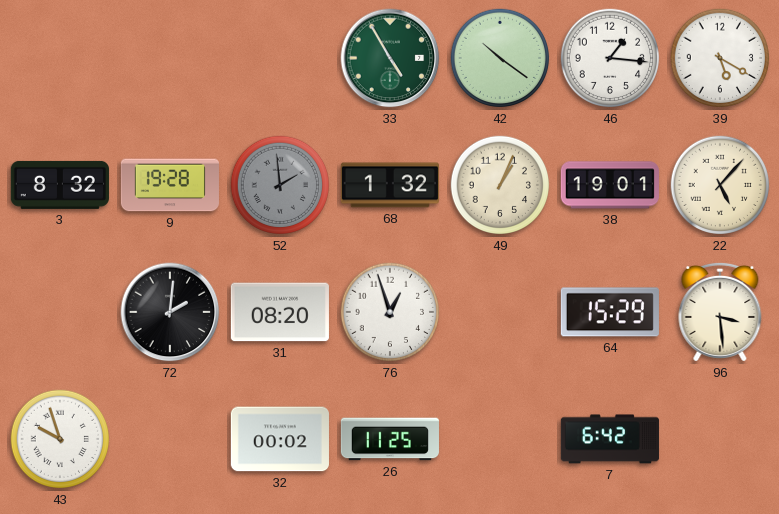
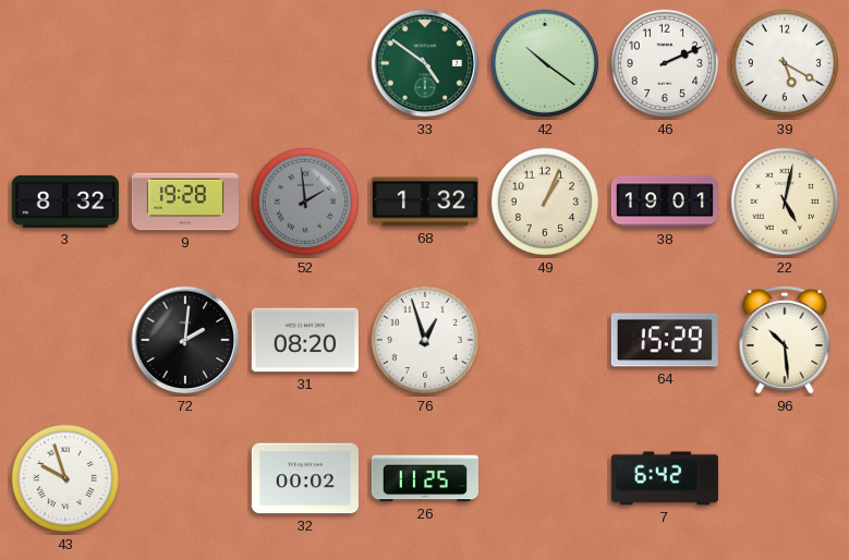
33: 4:55 -> 4:51
46: 1:16 -> 2:11
22: 5:07 -> 5:02
96: 3:29 -> 10:29
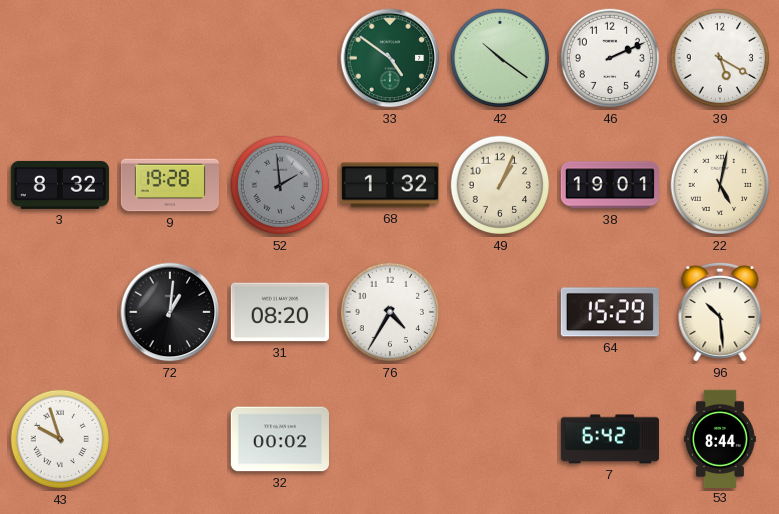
72: 2:01 -> 1:01
76: 12:57 -> 4:35
26: 11:25 -> none
53: none -> 8:44
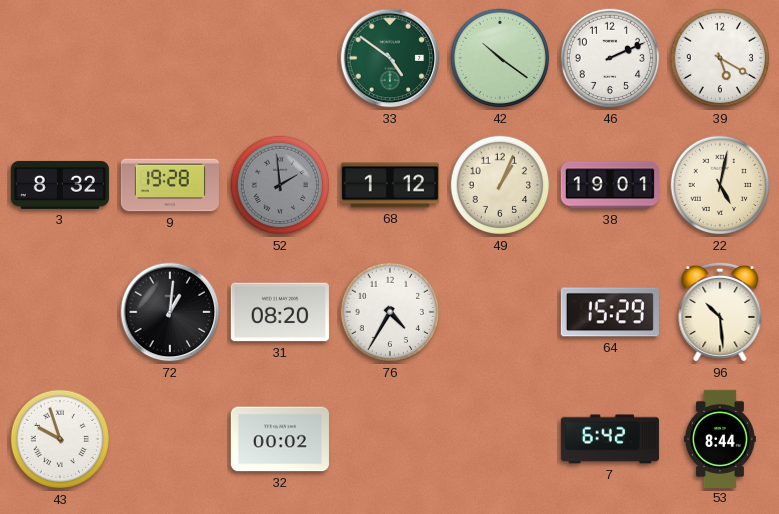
68: 1:32 -> 1:12
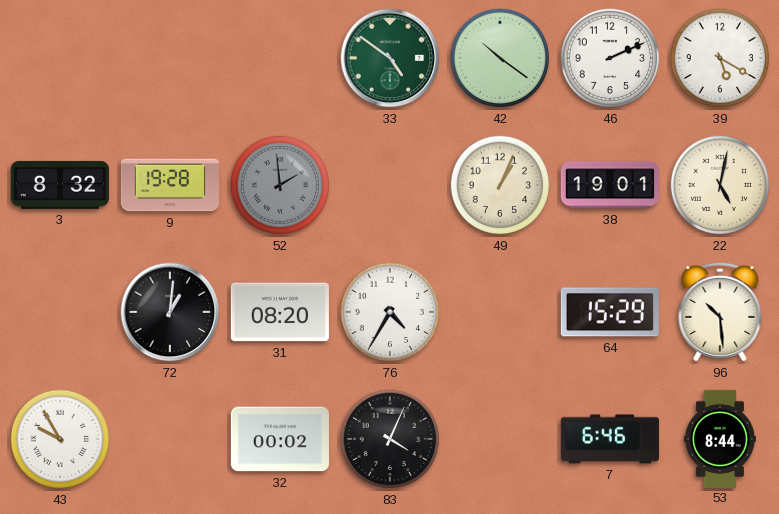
68: 1:12 -> none
43: 9:57 -> 9:55
83: none -> 4:04
7: 6:42 -> 6:46
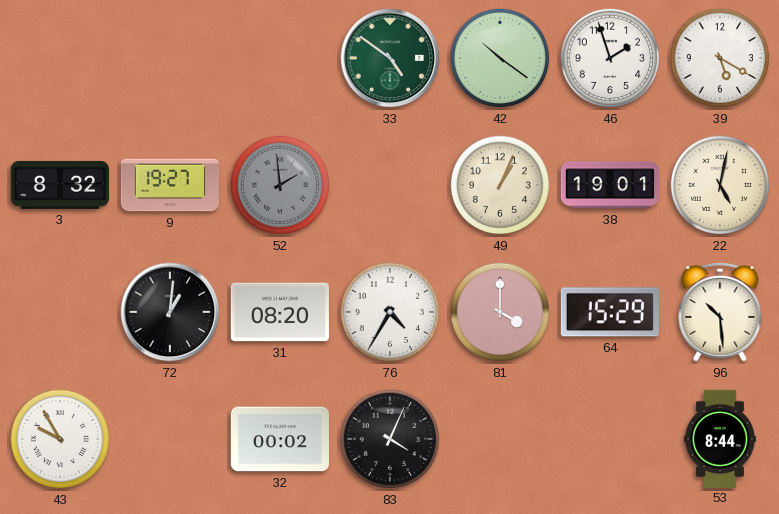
46: 2:11 -> 1:57
9: 19:28 -> 19:27
81: none -> 4:00
7: 6:46 -> none
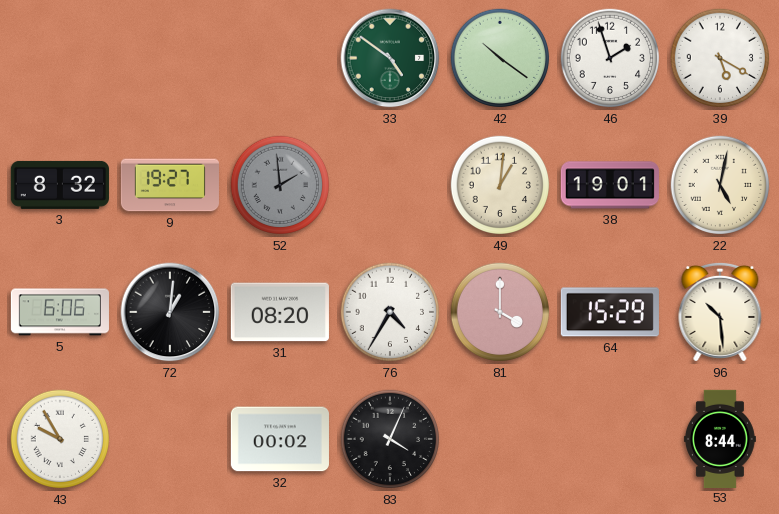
49: 1:04 -> 1:01
5: none -> 6:06
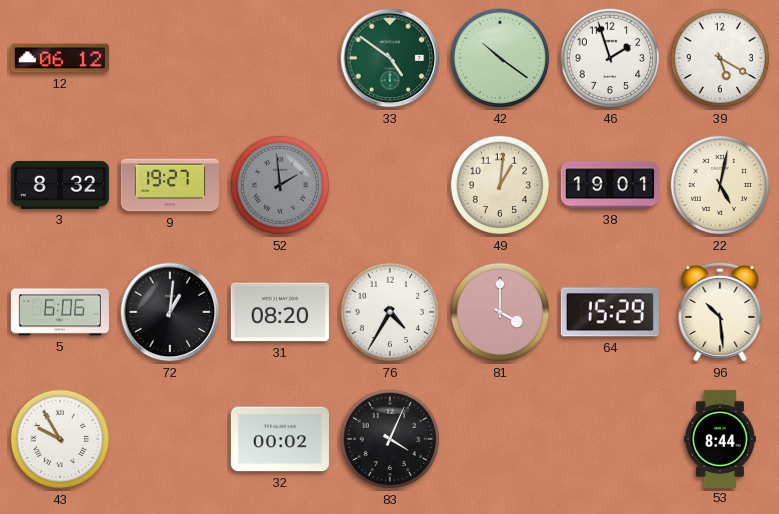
12: none -> 06:12
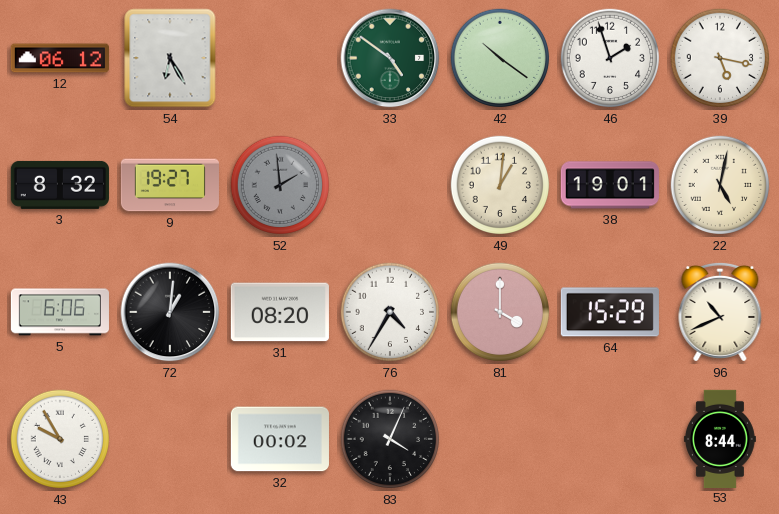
54: none -> 6:25
39: 5:20 -> 5:17
96: 10:29 -> 10:41
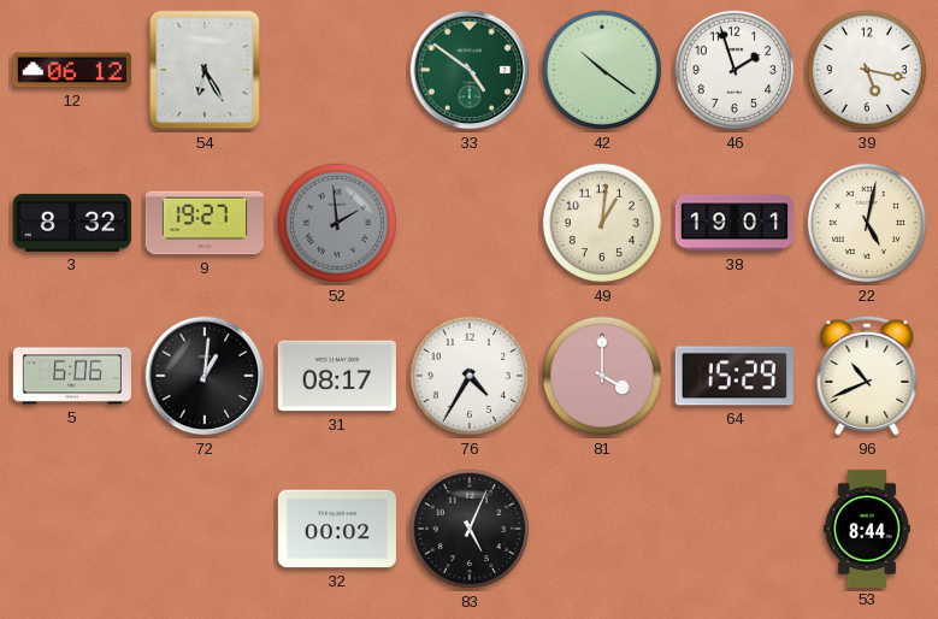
31: 08:20 -> 08:17
43: 9:55 -> none
83: 4:04 -> 5:04
